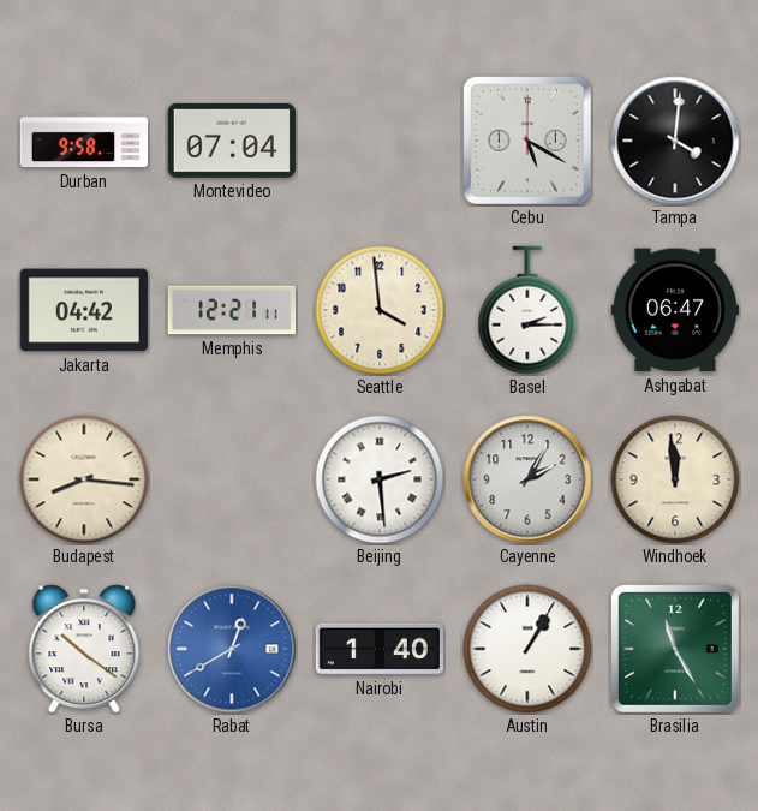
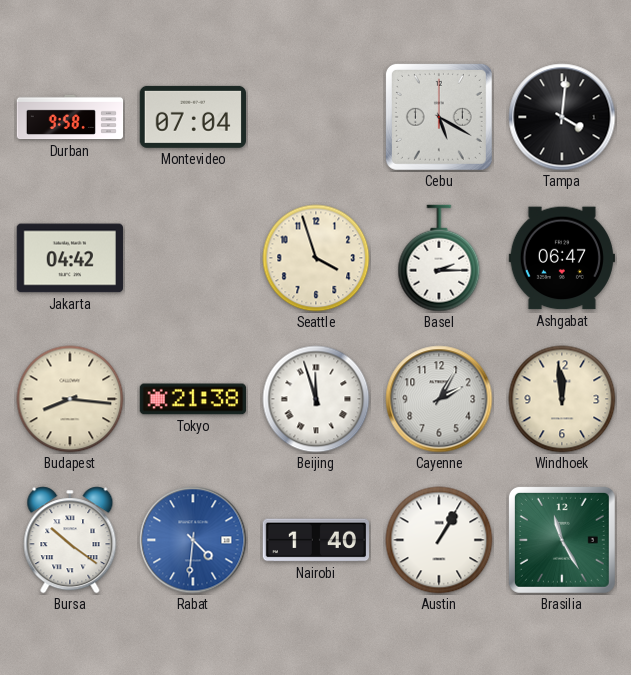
Memphis: 12:21 -> none
Seattle: 3:59 -> 3:57
Tokyo: none -> 21:38
Beijing: 2:29 -> 11:57
Rabat: 12:40 -> 4:31
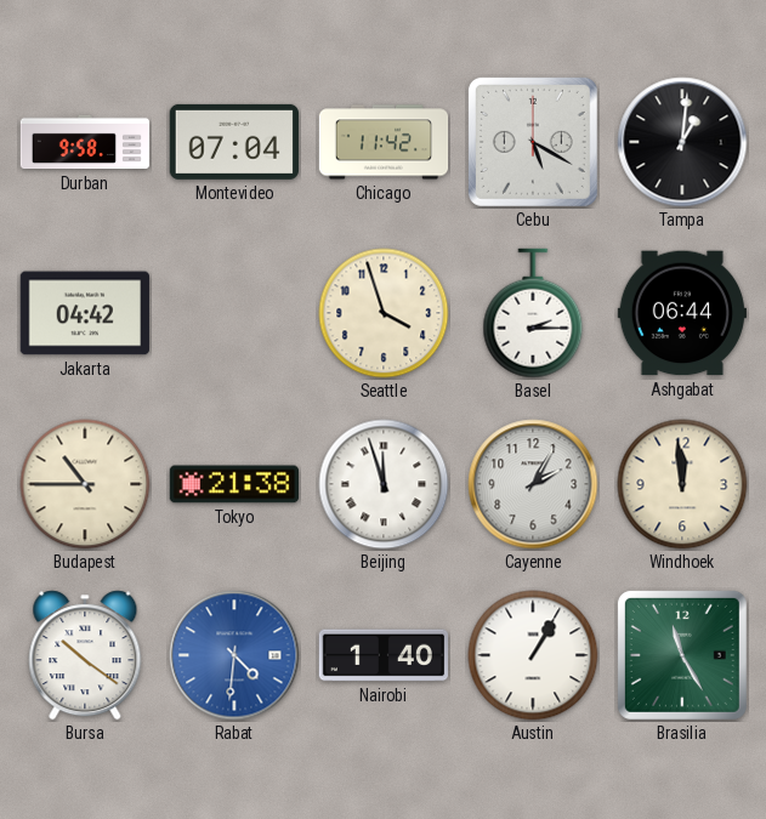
Chicago: none -> 11:42
Tampa: 4:01 -> 1:01
Ashgabat: 06:47 -> 06:44
Budapest: 8:16 -> 10:45
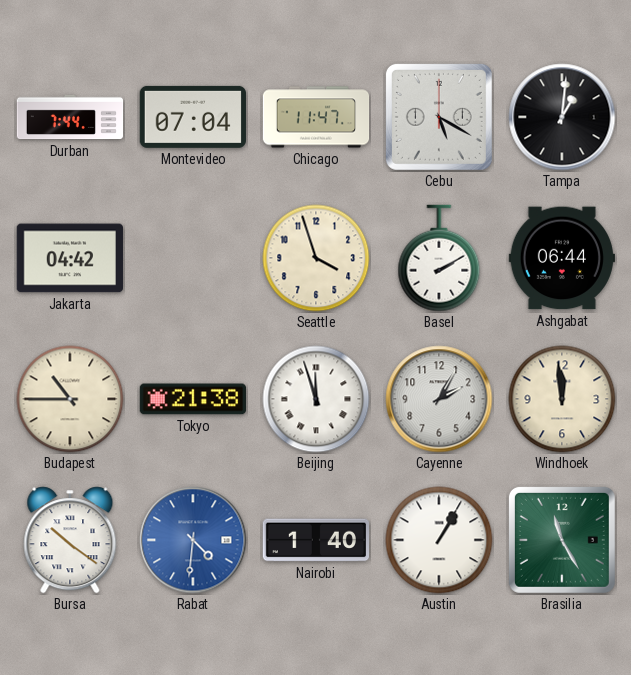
Durban: 9:58 -> 7:44
Chicago: 11:42 -> 11:47
Basel: 2:15 -> 2:10
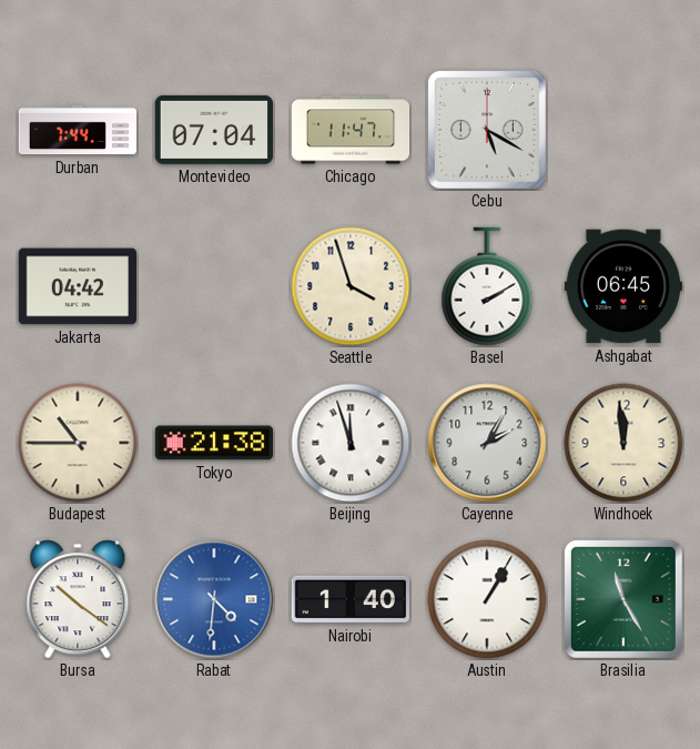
Tampa: 1:01 -> none
Ashgabat: 06:44 -> 06:45
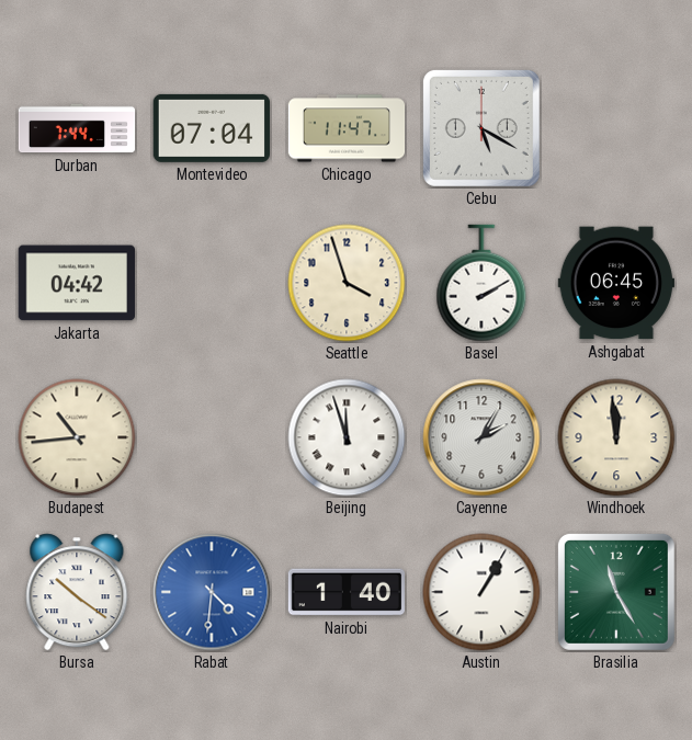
Budapest: 10:45 -> 10:44
Tokyo: 21:38 -> none
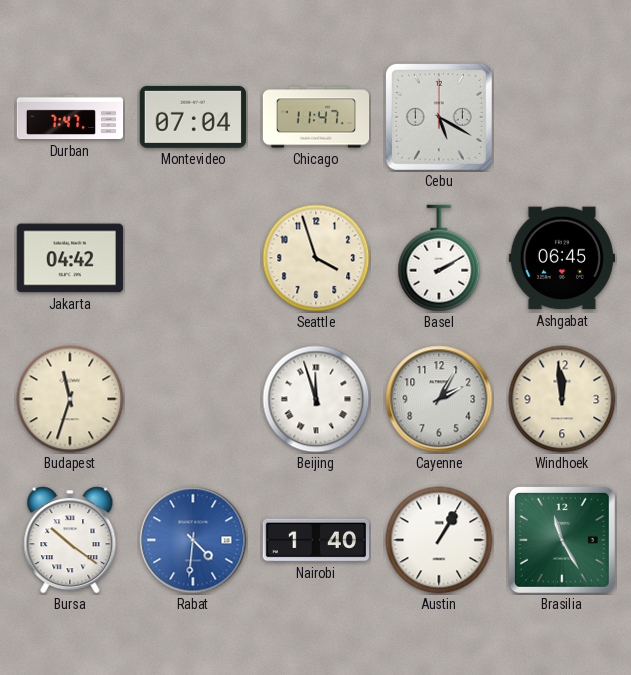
Durban: 7:44 -> 7:47
Budapest: 10:44 -> 11:33
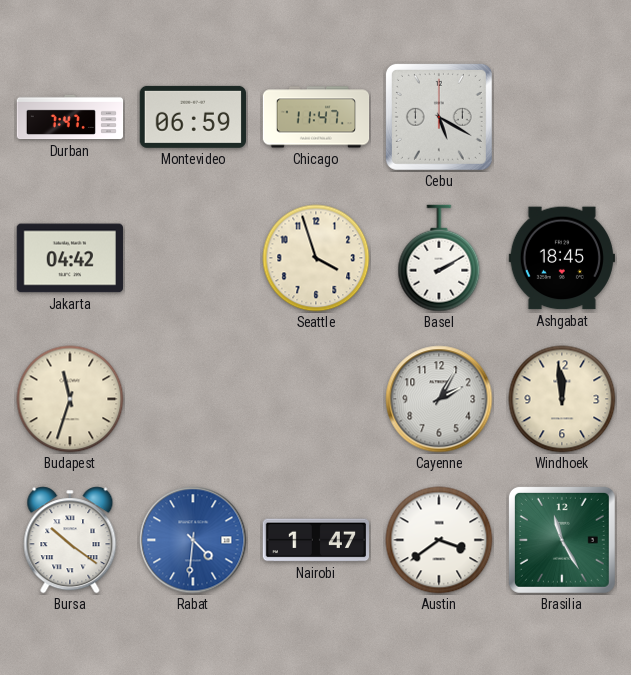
Montevideo: 07:04 -> 06:59
Ashgabat: 06:45 -> 18:45
Beijing: 11:57 -> none
Nairobi: 1:40 -> 1:47
Austin: 1:05 -> 3:39
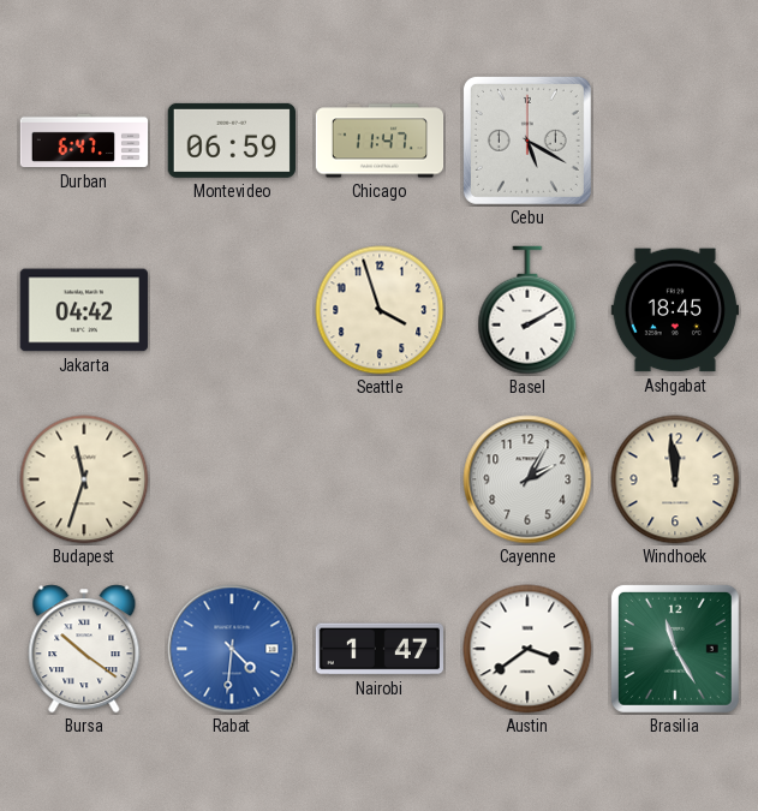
Durban: 7:47 -> 6:47
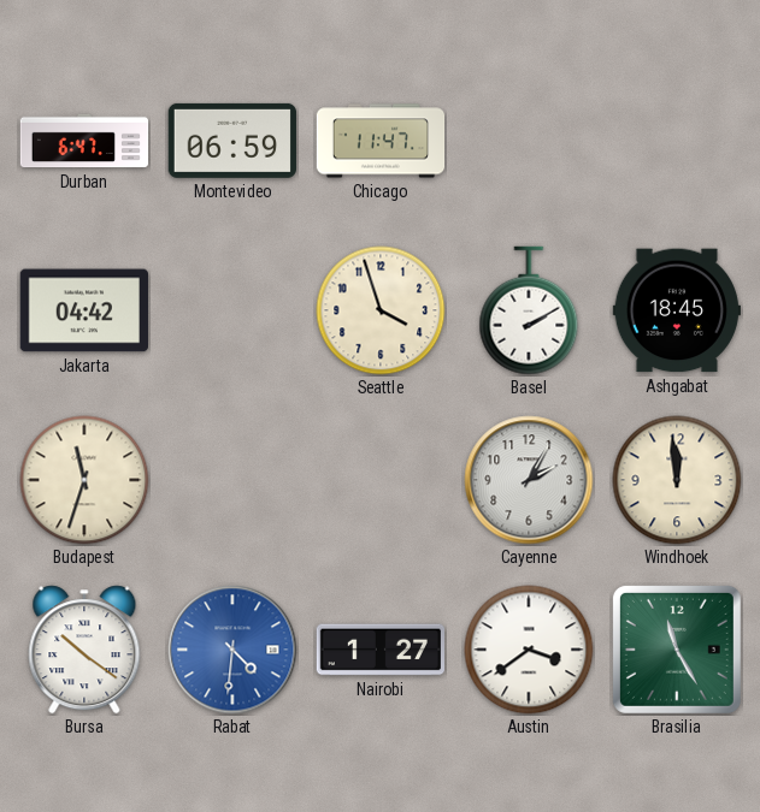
Cebu: 5:20 -> none
Nairobi: 1:47 -> 1:27
